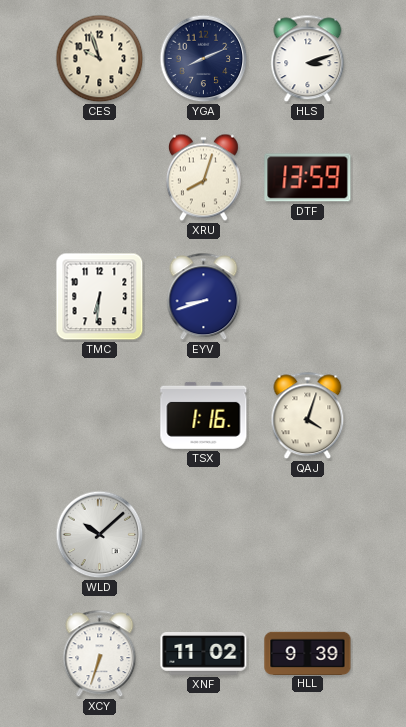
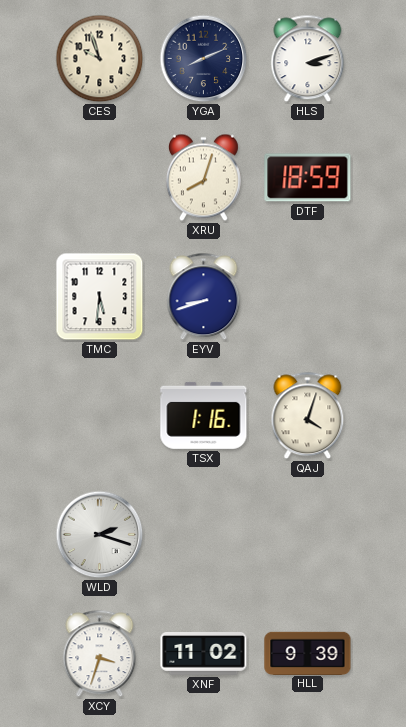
DTF: 13:59 -> 18:59
TMC: 6:31 -> 5:31
WLD: 10:08 -> 2:18
XCY: 6:33 -> 3:33
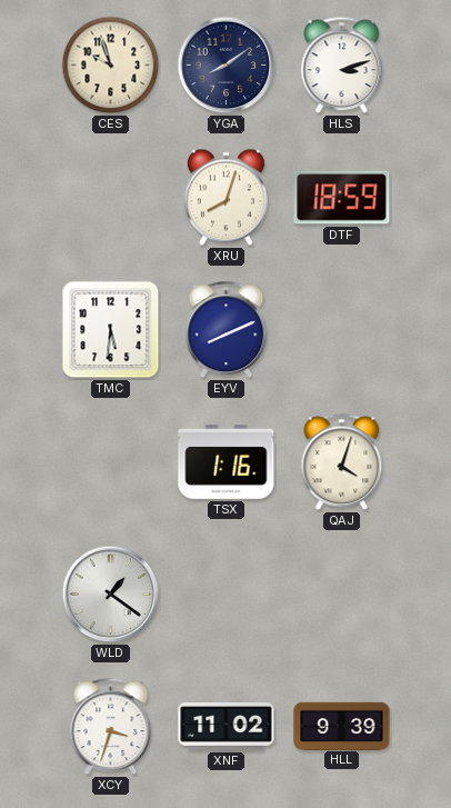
YGA: 8:11 -> 8:09
EYV: 8:42 -> 8:11
WLD: 2:18 -> 1:21
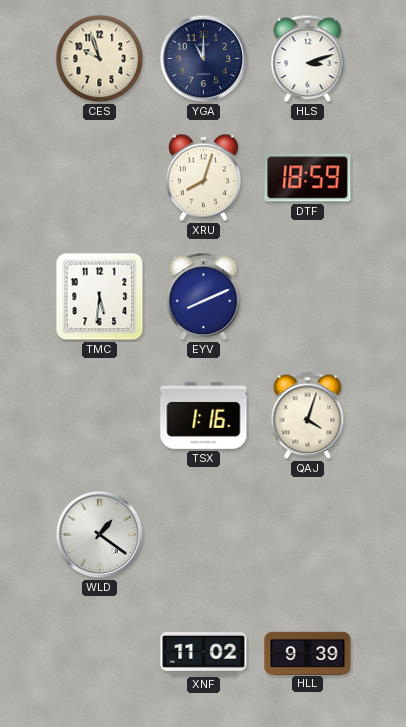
YGA: 8:09 -> 11:00
XCY: 3:33 -> none
